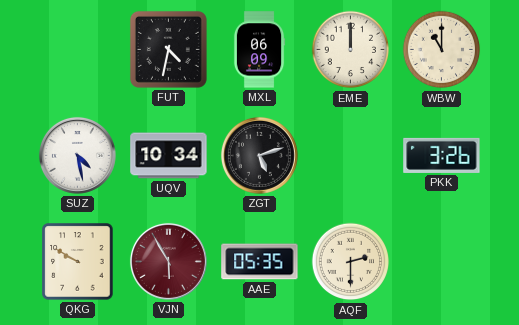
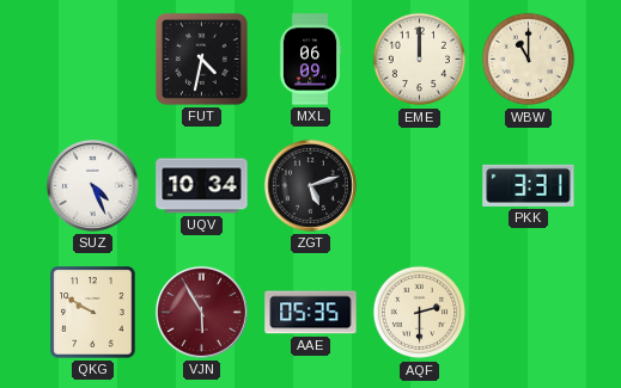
SUZ: 4:28 -> 4:26
PKK: 3:26 -> 3:31
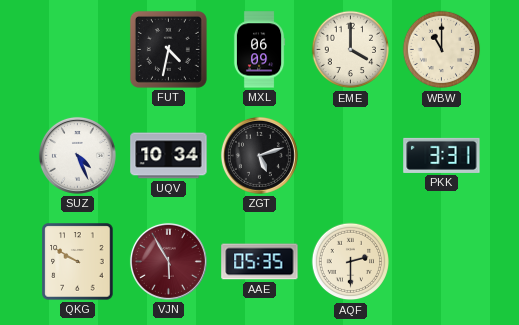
EME: 12:00 -> 4:00
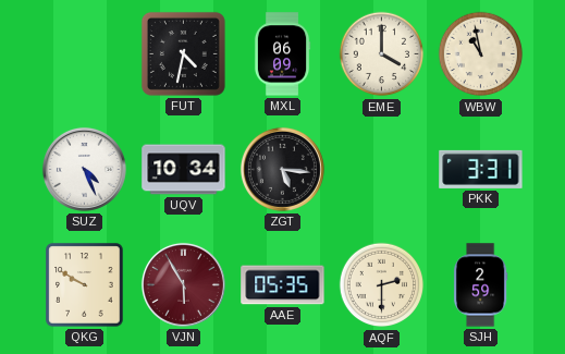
WBW: 11:00 -> 10:58
ZGT: 5:12 -> 5:16
SJH: none -> 2:59
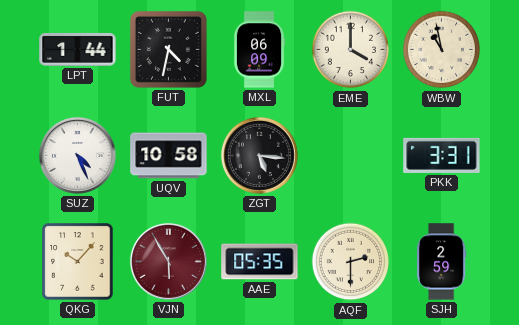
LPT: none -> 1:44
UQV: 10:34 -> 10:58
QKG: 9:50 -> 10:07
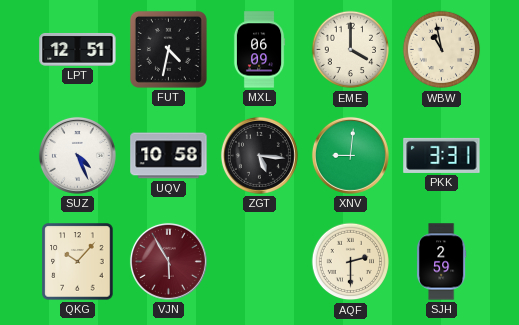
LPT: 1:44 -> 12:51
XNV: none -> 9:01
AAE: 05:35 -> none
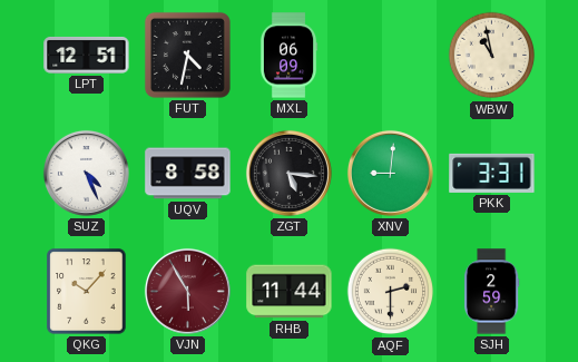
EME: 4:00 -> none
UQV: 10:58 -> 8:58
RHB: none -> 11:44
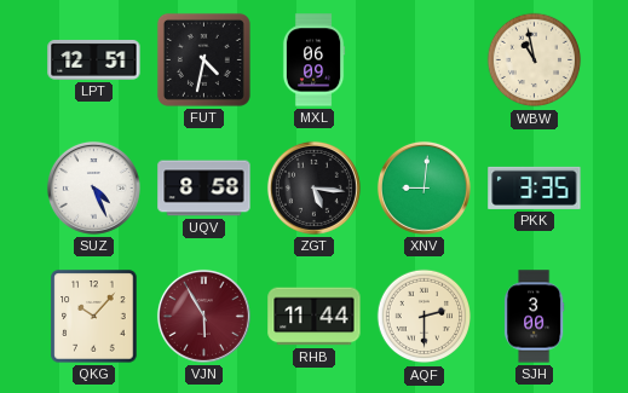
PKK: 3:31 -> 3:35
SJH: 2:59 -> 3:00
